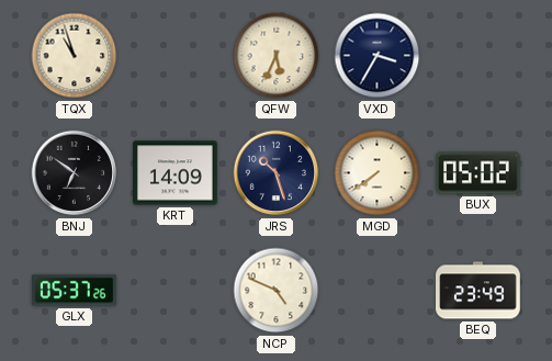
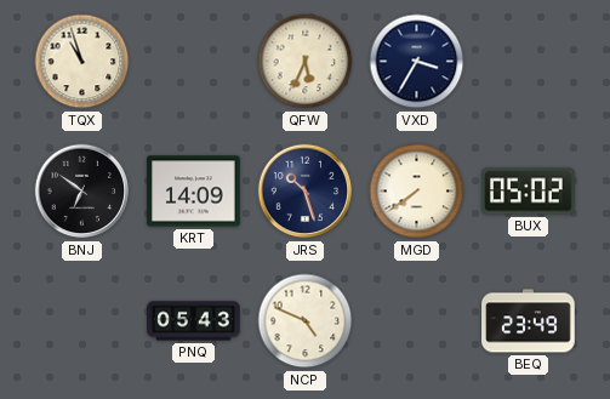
GLX: 05:37 -> none
PNQ: none -> 05:43
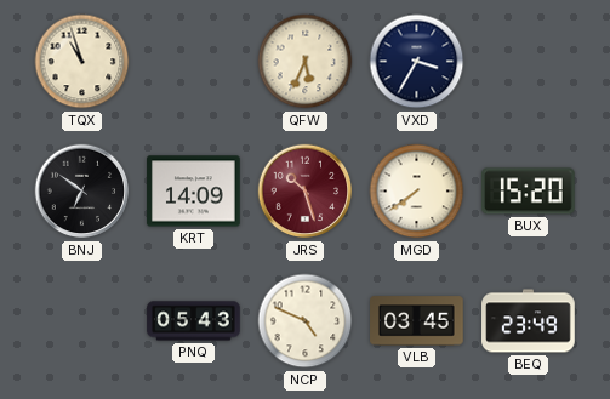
JRS dial: navy -> burgundy
BUX: 05:02 -> 15:20
VLB: none -> 03:45
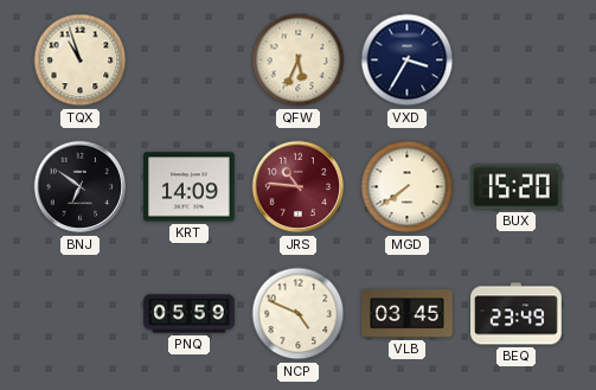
JRS: 10:27 -> 10:46
PNQ: 05:43 -> 05:59
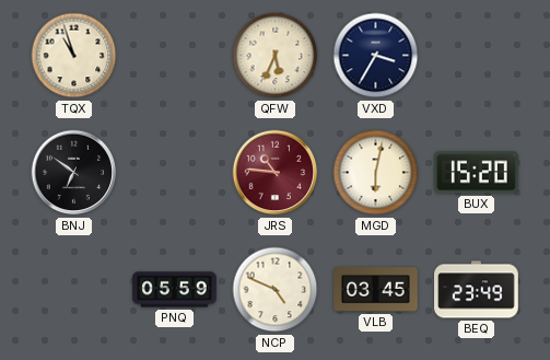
KRT: 14:09 -> none
MGD: 7:39 -> 6:02
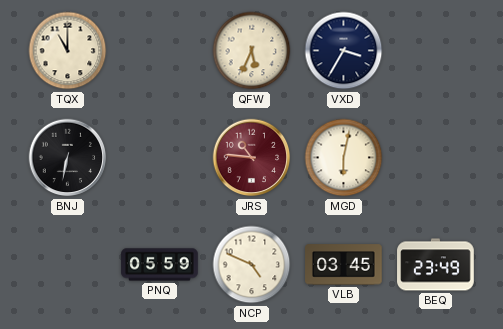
TQX: 10:57 -> 11:00
BNJ: 6:51 -> 6:32
BUX: 15:20 -> none
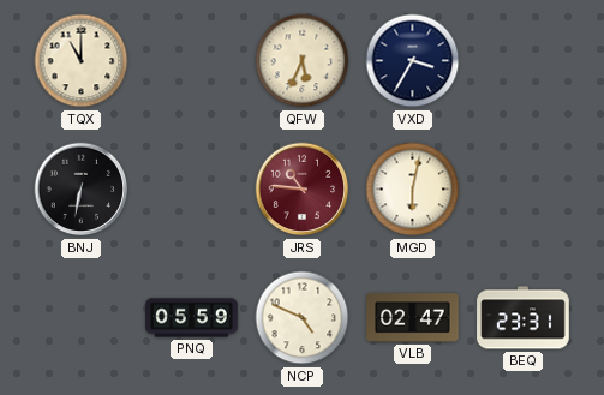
VLB: 03:45 -> 02:47
BEQ: 23:49 -> 23:31
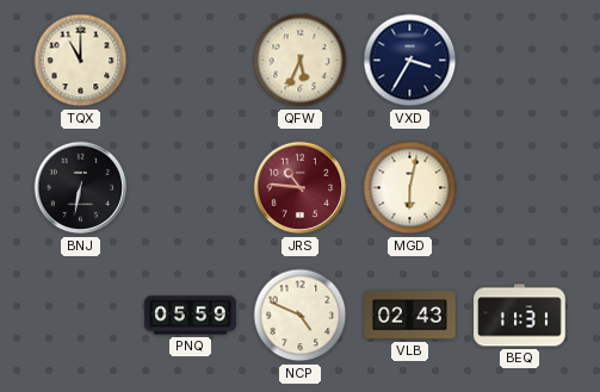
VLB: 02:47 -> 02:43
BEQ: 23:31 -> 11:31
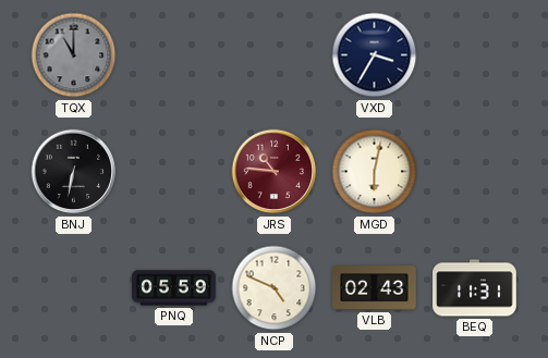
TQX dial: cream -> grey
QFW: 5:34 -> none
